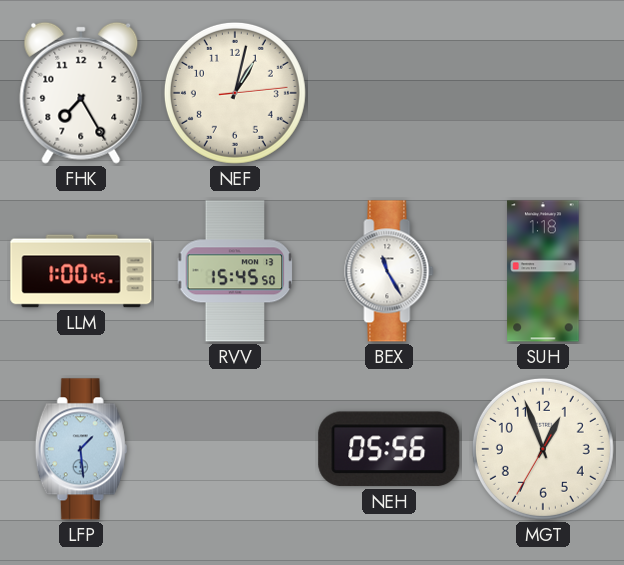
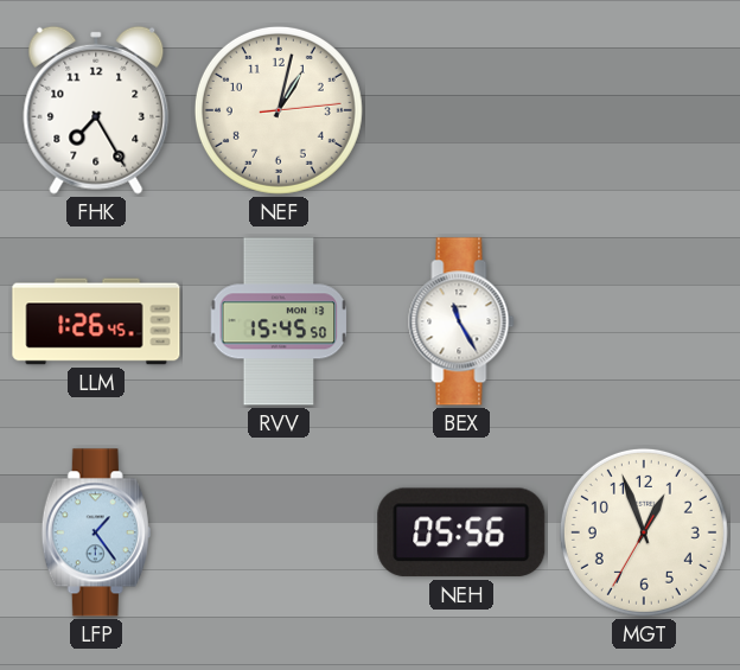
LLM: 1:00 -> 1:26
SUH: 1:18 -> none
LFP: 1:29 -> 1:24
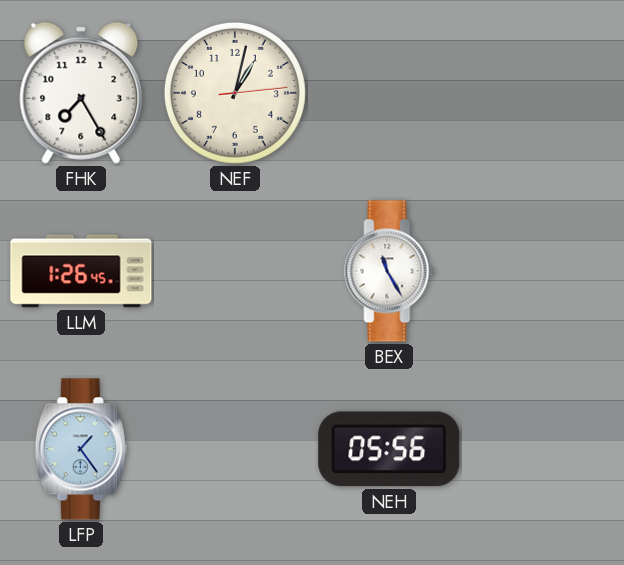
RVV: 15:45 -> none
MGT: 12:56 -> none
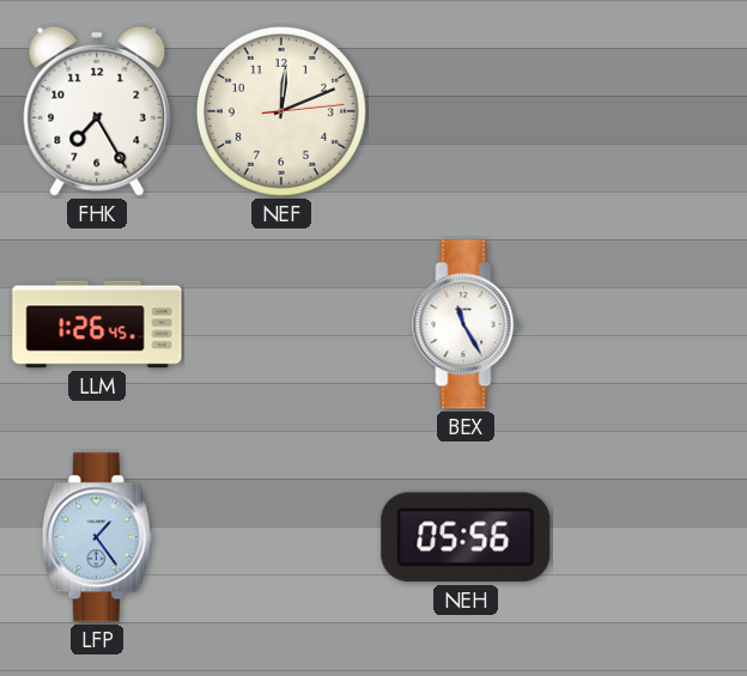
NEF: 1:02 -> 12:11
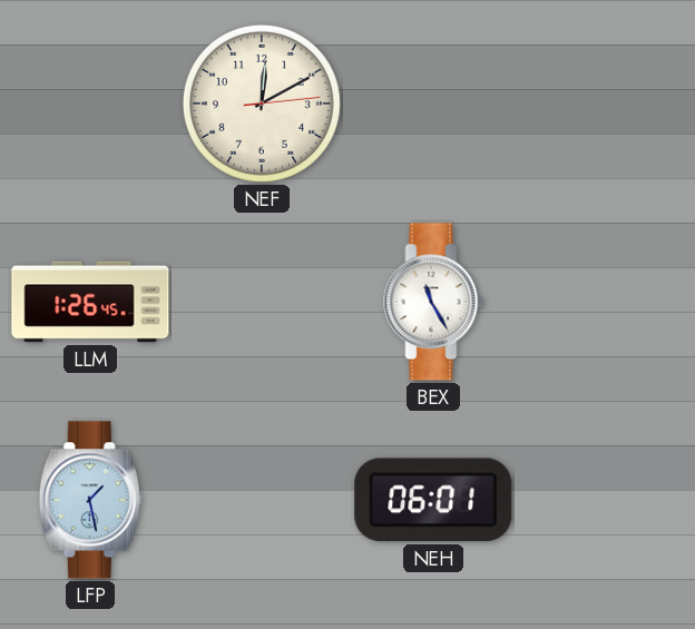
FHK: 7:25 -> none
NEF: 12:11 -> 12:10
LFP: 1:24 -> 1:28
NEH: 05:56 -> 06:01
